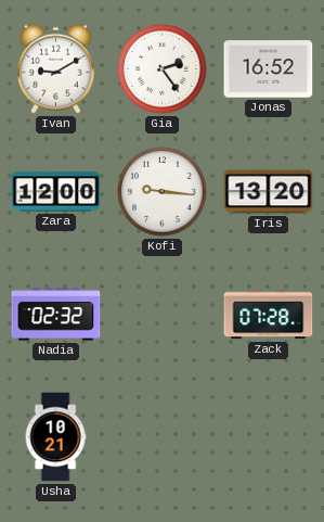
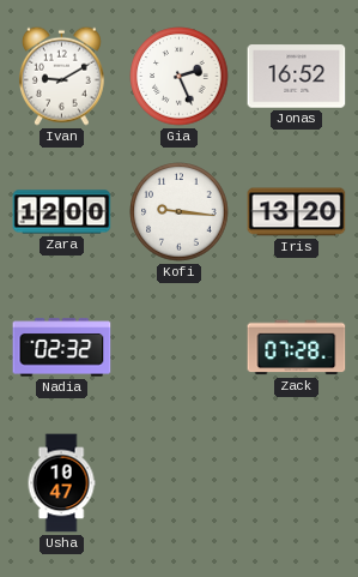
Gia: 2:24 -> 2:26
Usha: 10:21 -> 10:47
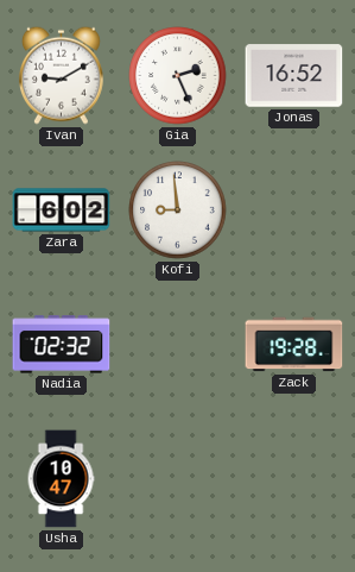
Zara: 12:00 -> 6:02
Kofi: 9:16 -> 8:59
Iris: 13:20 -> none
Zack: 07:28 -> 19:28
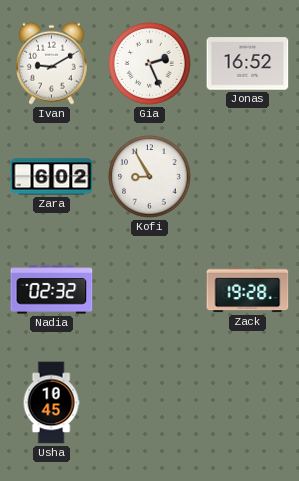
Kofi: 8:59 -> 8:55
Usha: 10:47 -> 10:45
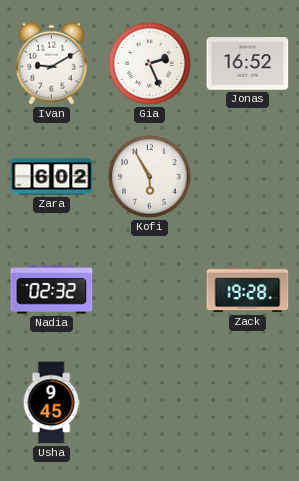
Kofi: 8:55 -> 5:55
Usha: 10:45 -> 9:45
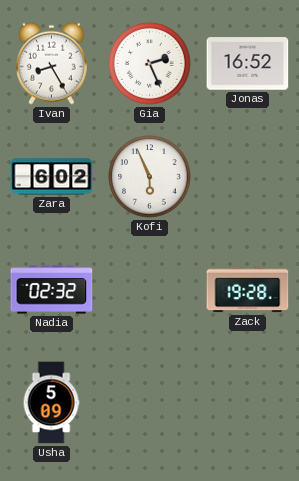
Ivan: 9:10 -> 8:25
Kofi: 5:55 -> 5:56
Usha: 9:45 -> 5:09
